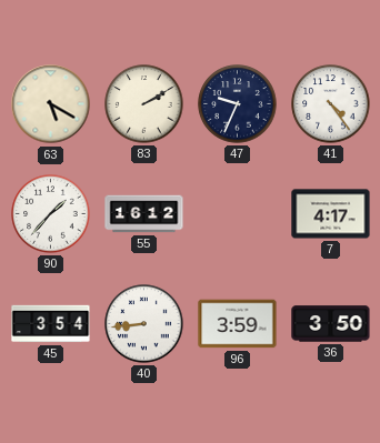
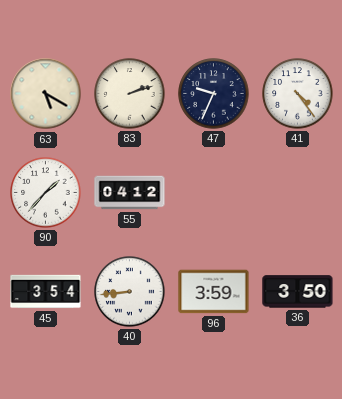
83: 2:10 -> 2:12
55: 16:12 -> 04:12
7: 4:17 -> none
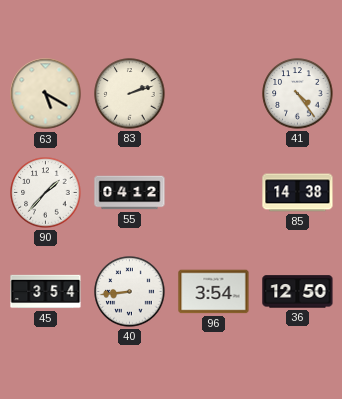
47: 9:34 -> none
85: none -> 14:38
96: 3:59 -> 3:54
36: 3:50 -> 12:50
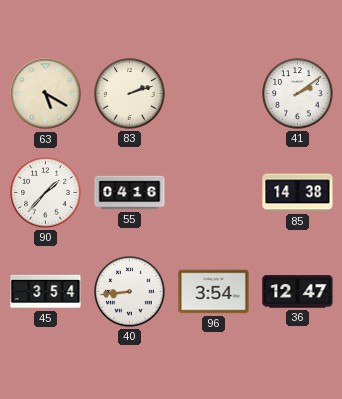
41: 4:24 -> 2:09
55: 04:12 -> 04:16
36: 12:50 -> 12:47
